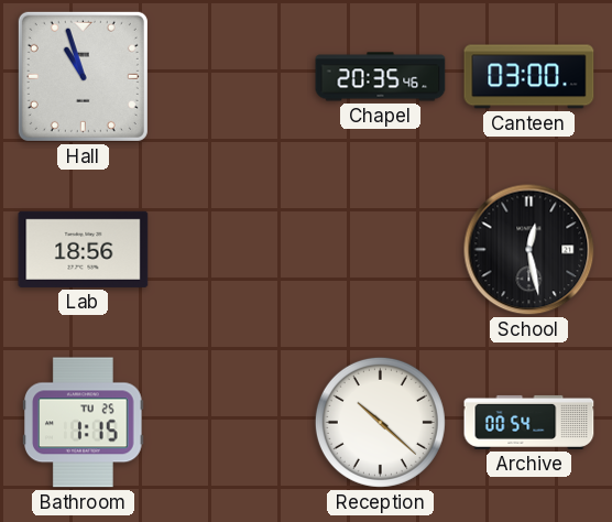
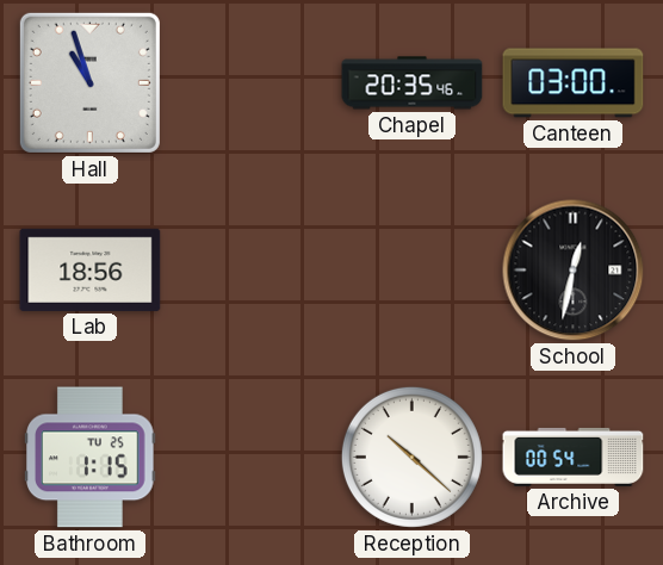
School: 12:28 -> 12:32
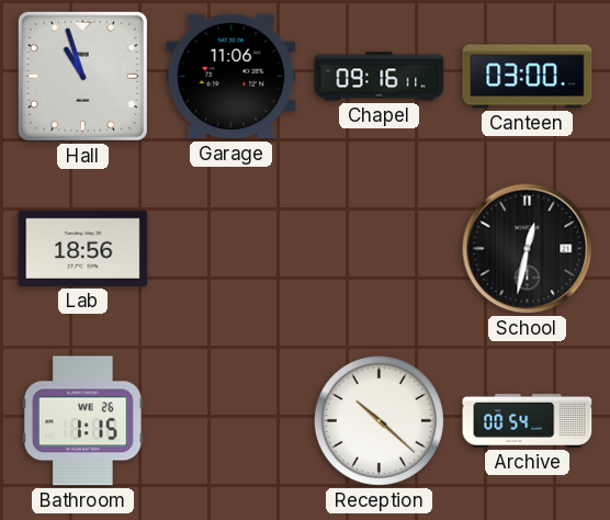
Garage: none -> 11:06
Chapel: 20:35 -> 09:16
Bathroom date: TU 25 -> WE 26
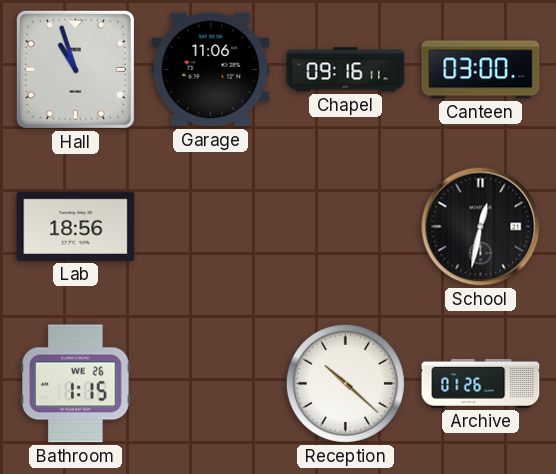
Archive: 00:54 -> 01:26
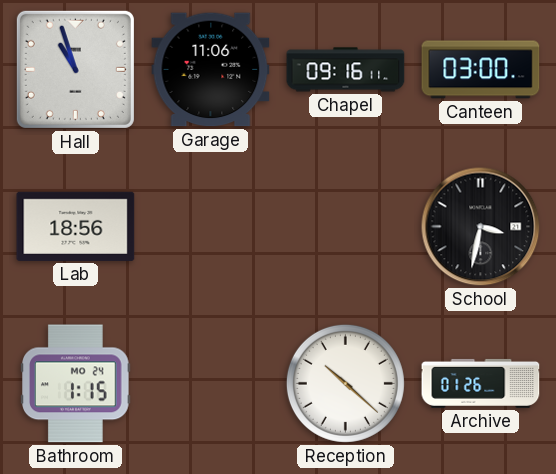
School: 12:32 -> 3:32
Bathroom date: WE 26 -> MO 24
